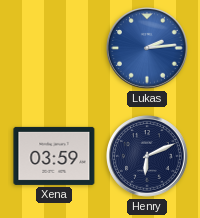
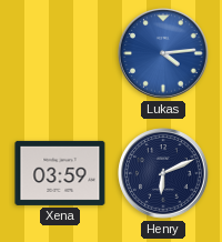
Lukas: 2:14 -> 4:14
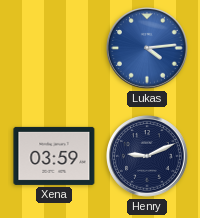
Henry: 6:11 -> 9:11
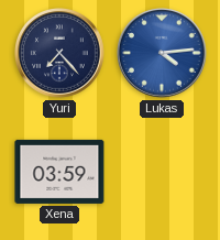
Yuri: none -> 7:23
Henry: 9:11 -> none
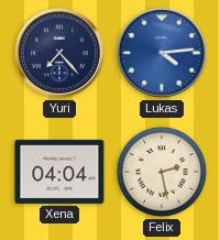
Xena: 03:59 -> 04:04
Felix: none -> 2:28
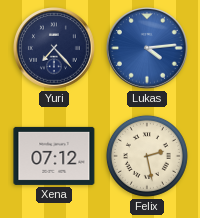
Xena: 04:04 -> 07:12
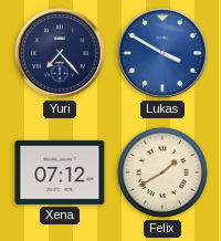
Lukas: 4:14 -> 3:50
Felix: 2:28 -> 1:40
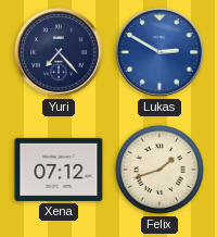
Lukas: 3:50 -> 2:50
Felix: 1:40 -> 1:42
